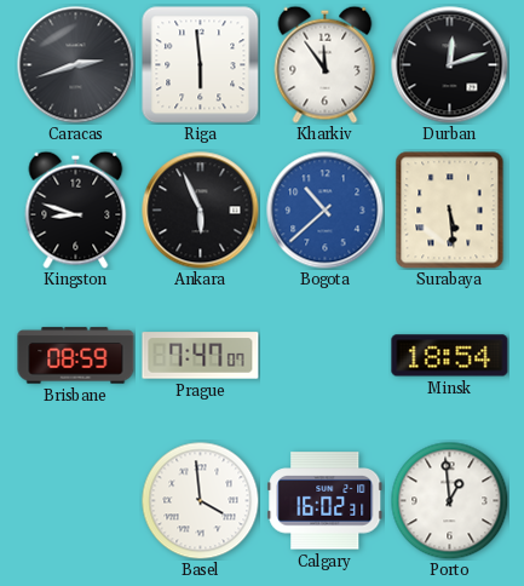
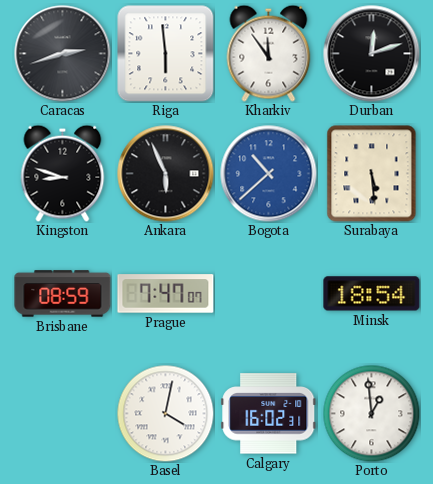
Basel: 3:59 -> 4:02
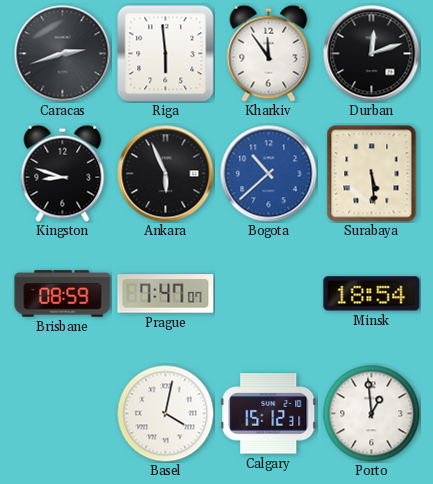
Calgary: 16:02 -> 15:12
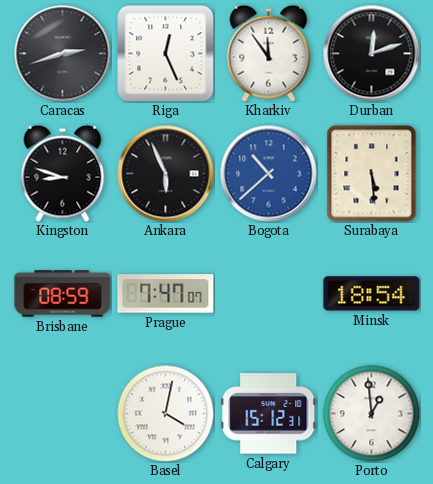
Riga: 5:59 -> 12:26
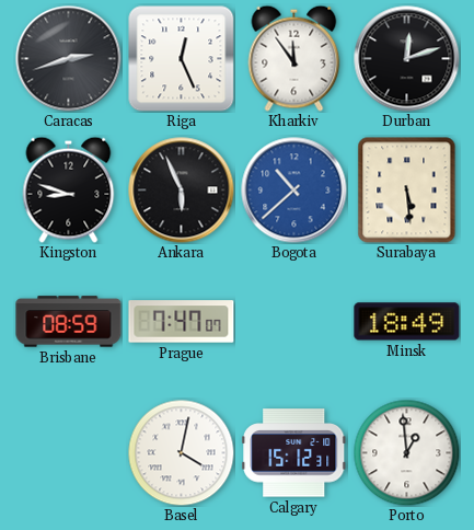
Minsk: 18:54 -> 18:49
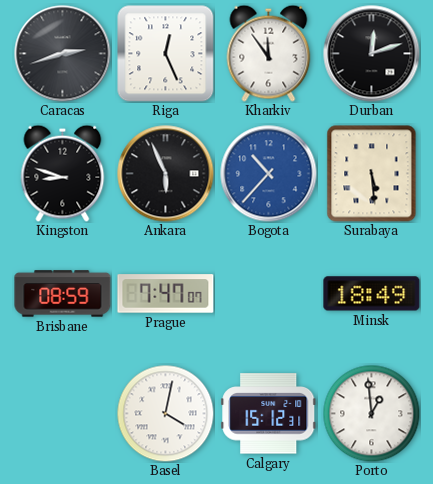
Bogota: 10:38 -> 10:37
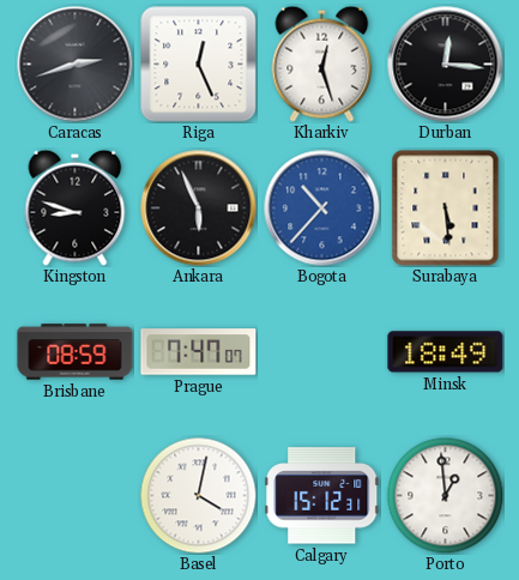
Kharkiv: 11:54 -> 12:27
Durban: 12:12 -> 12:16
